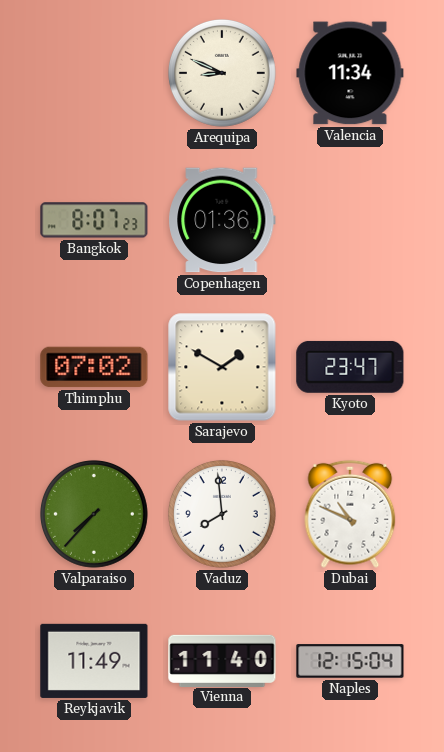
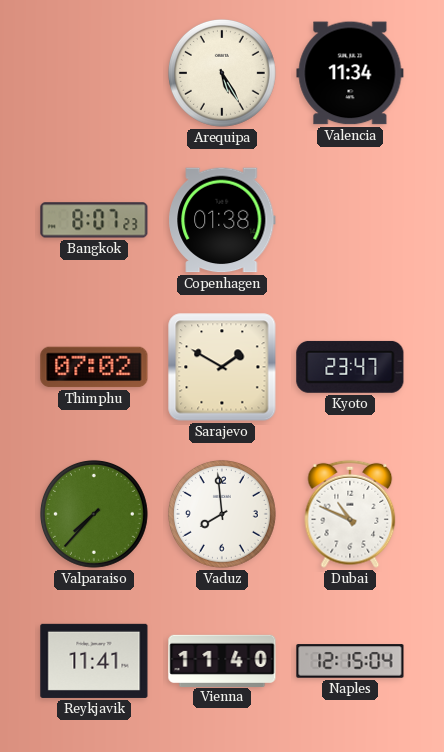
Arequipa: 8:49 -> 5:25
Copenhagen: 01:36 -> 01:38
Reykjavik: 11:49 -> 11:41
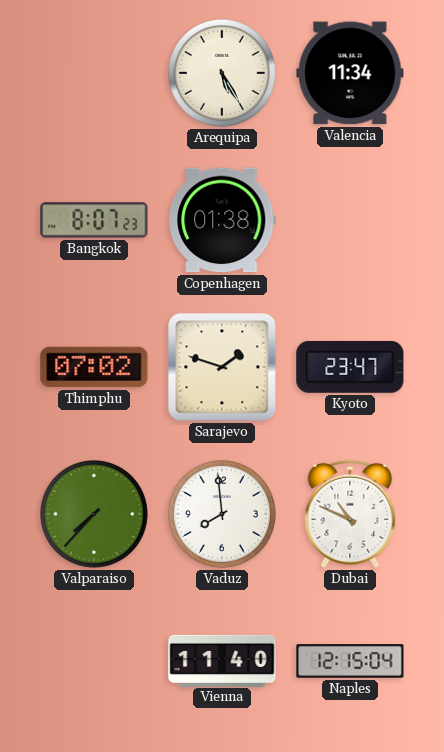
Sarajevo: 1:50 -> 1:48
Reykjavik: 11:41 -> none
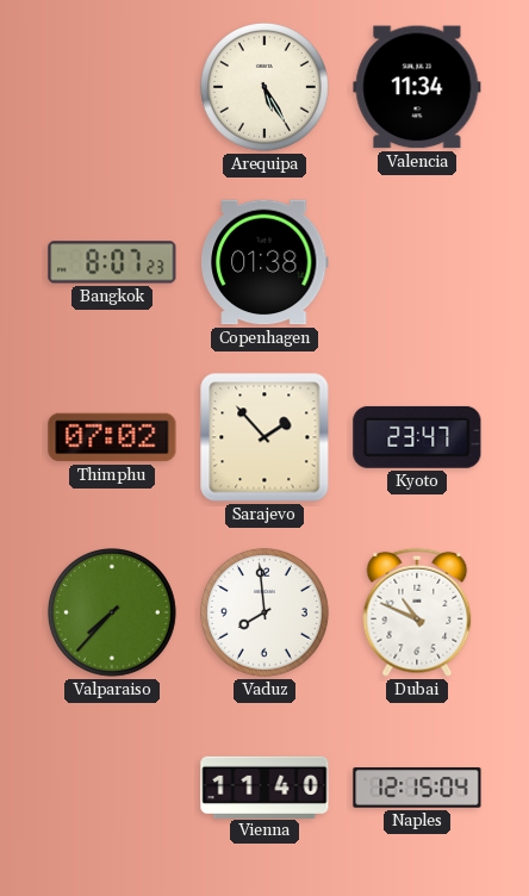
Sarajevo: 1:48 -> 1:53
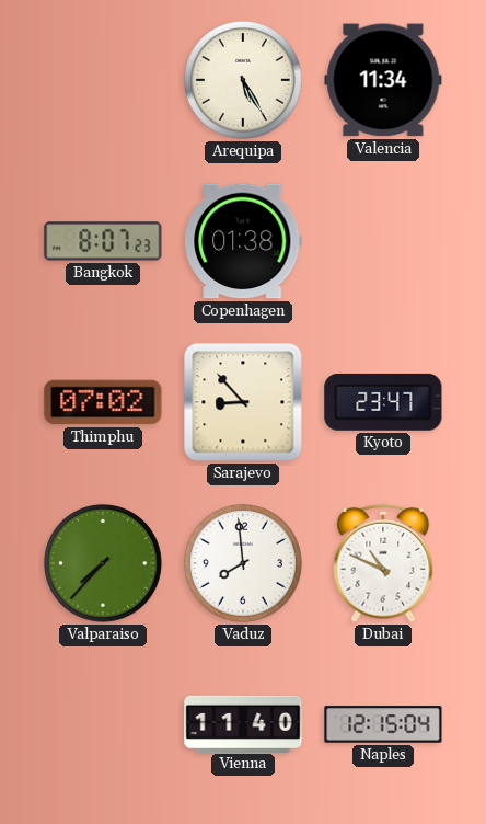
Sarajevo: 1:53 -> 8:53
